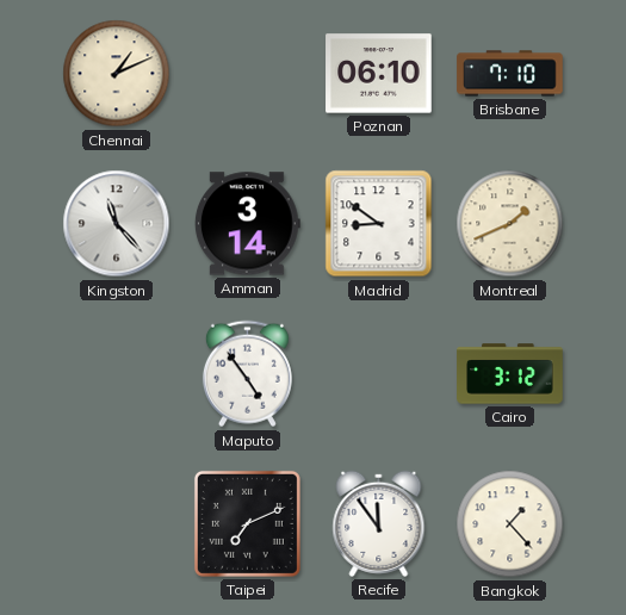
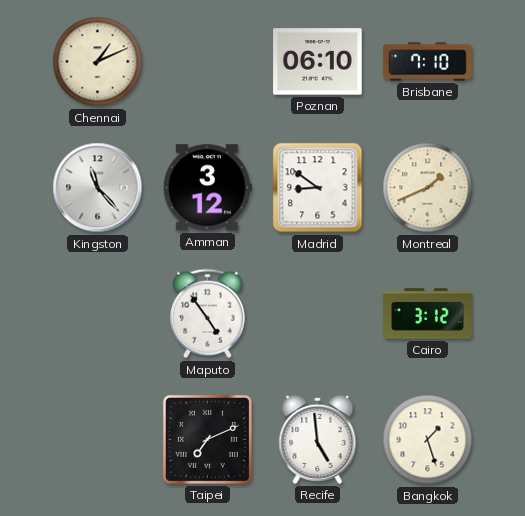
Amman: 3:14 -> 3:12
Recife: 11:54 -> 4:59
Bangkok: 1:23 -> 1:27
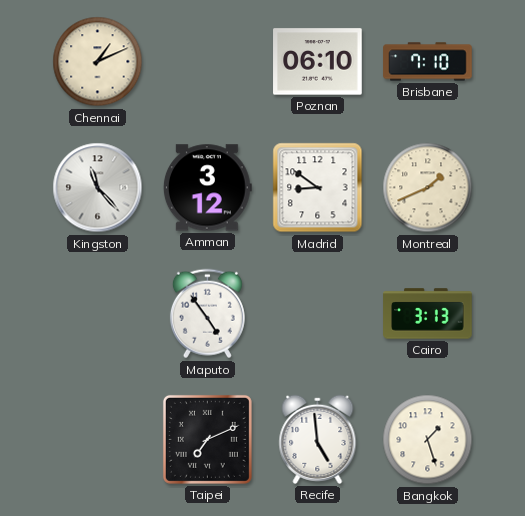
Cairo: 3:12 -> 3:13
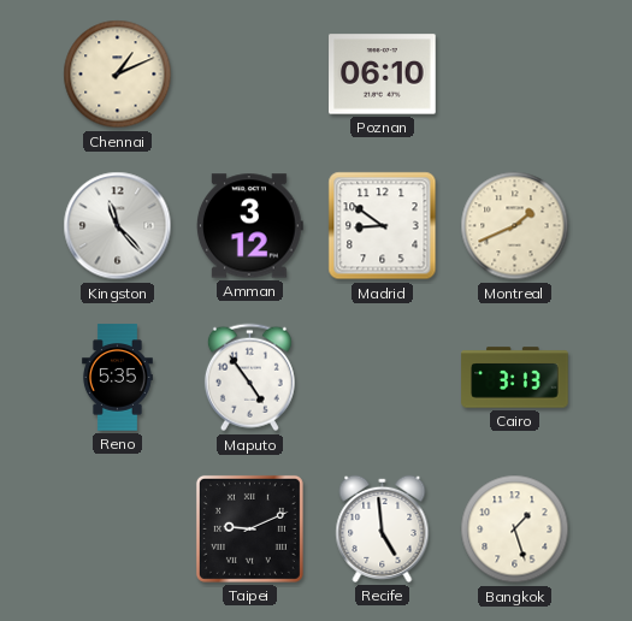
Brisbane: 7:10 -> none
Reno: none -> 5:35
Taipei: 7:11 -> 9:11
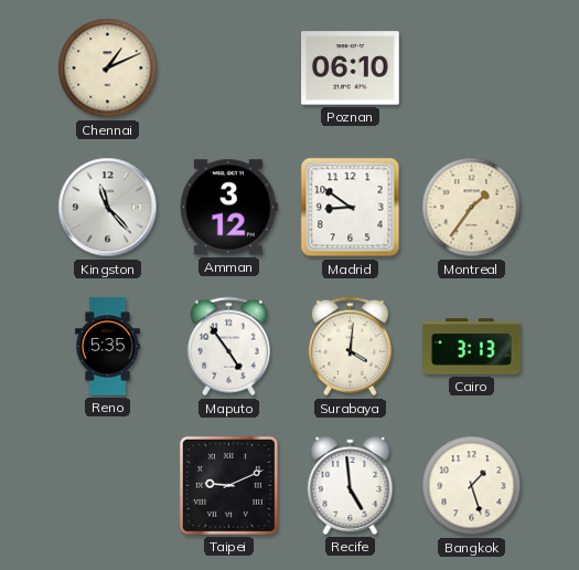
Montreal: 1:41 -> 1:36
Surabaya: none -> 4:01
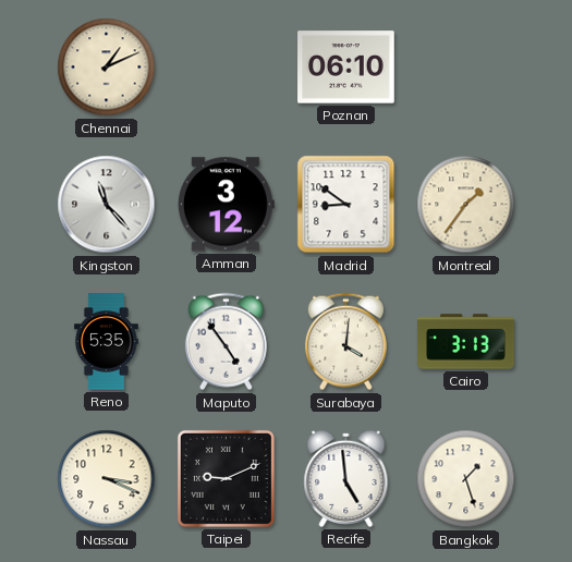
Nassau: none -> 3:19
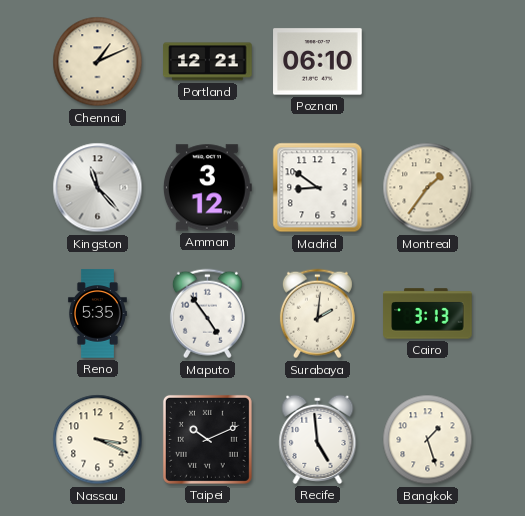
Portland: none -> 12:21
Surabaya: 4:01 -> 2:01
Taipei: 9:11 -> 10:11
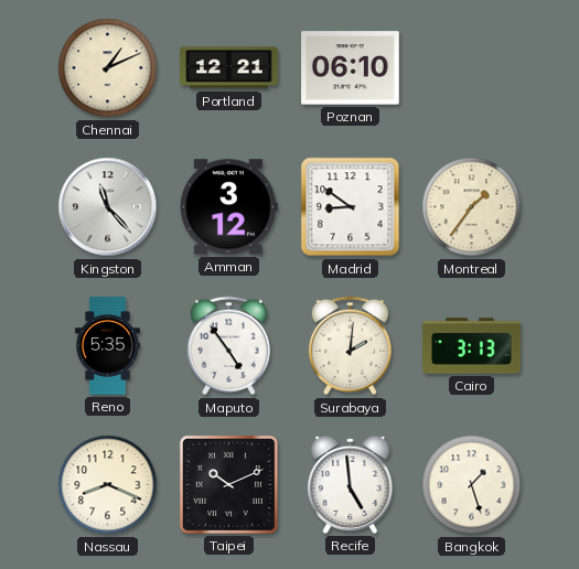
Nassau: 3:19 -> 8:19
